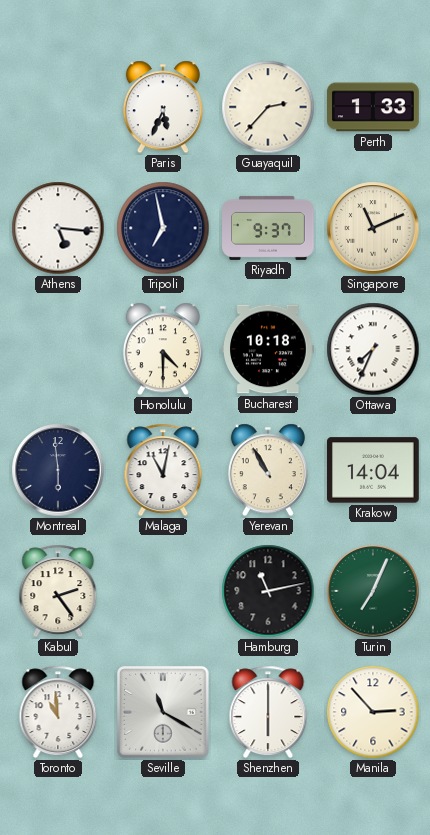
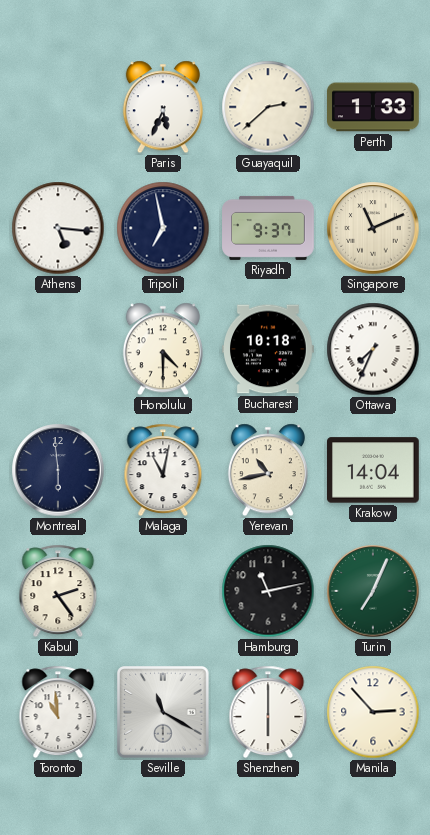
Guayaquil: 2:37 -> 2:38
Yerevan: 10:55 -> 10:43
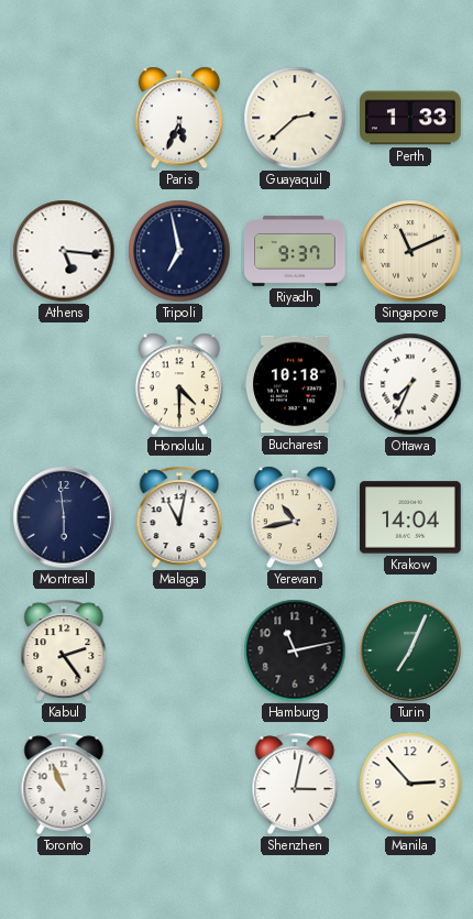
Toronto: 10:59 -> 10:56
Seville: 11:20 -> none
Shenzhen: 6:00 -> 3:02
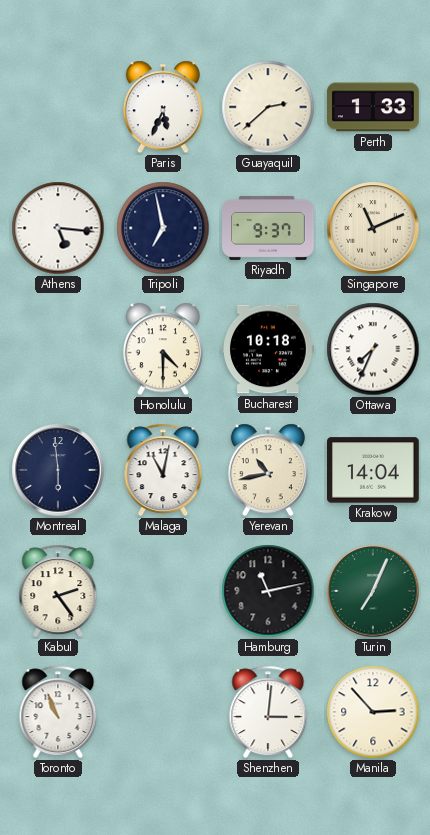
Shenzhen: 3:02 -> 3:01
